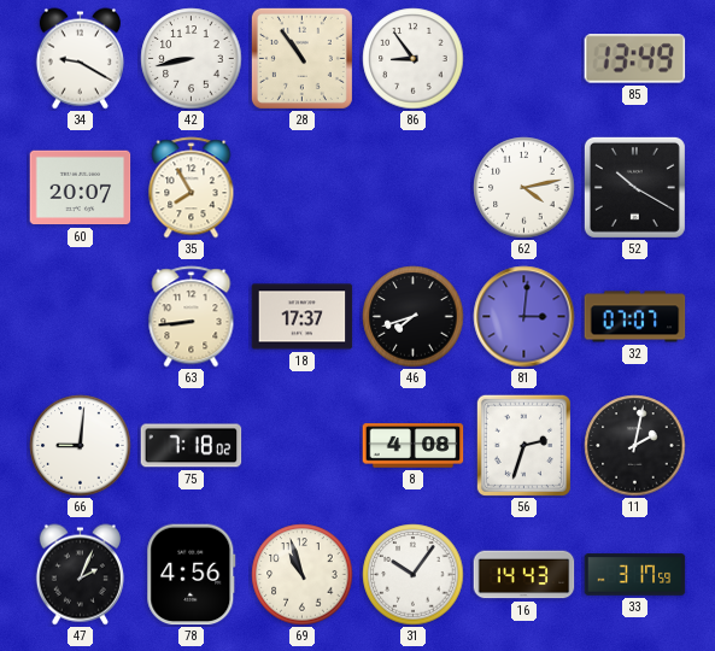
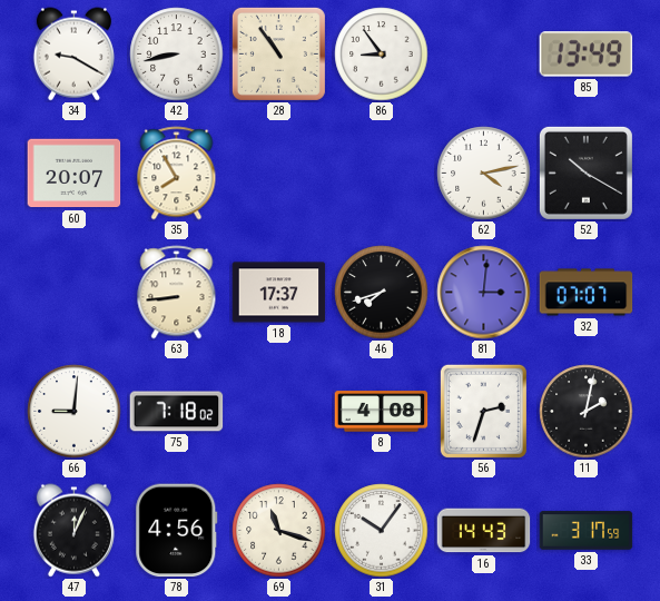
47: 2:04 -> 12:04
69: 10:57 -> 11:18
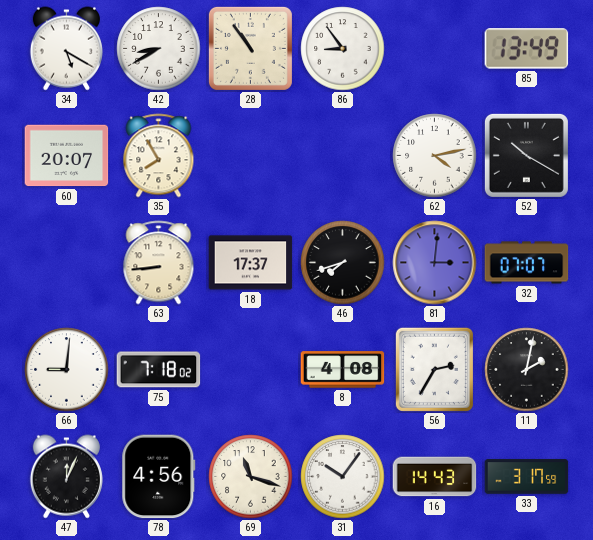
34: 9:20 -> 5:20
42: 8:43 -> 8:40
56: 2:33 -> 2:35
